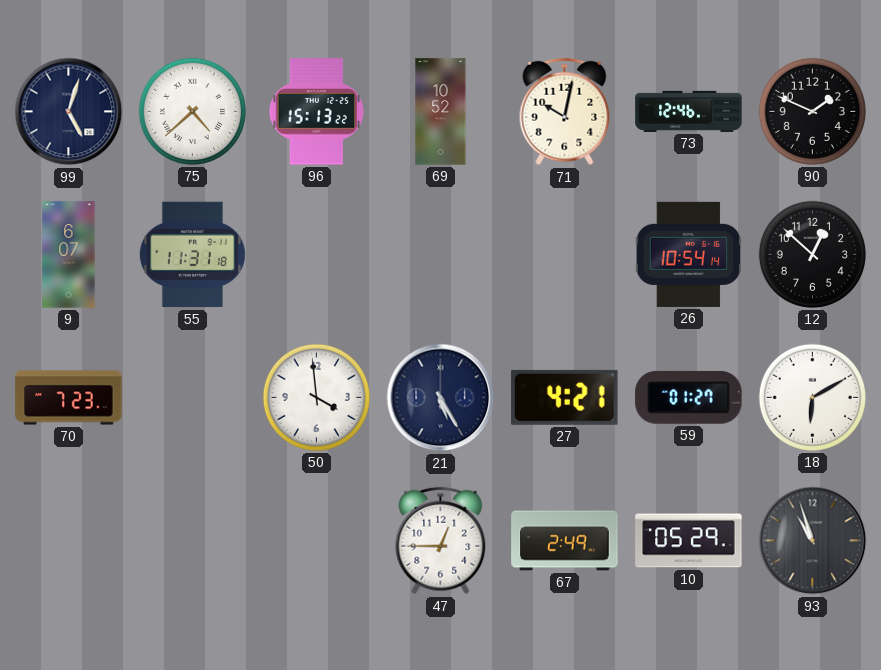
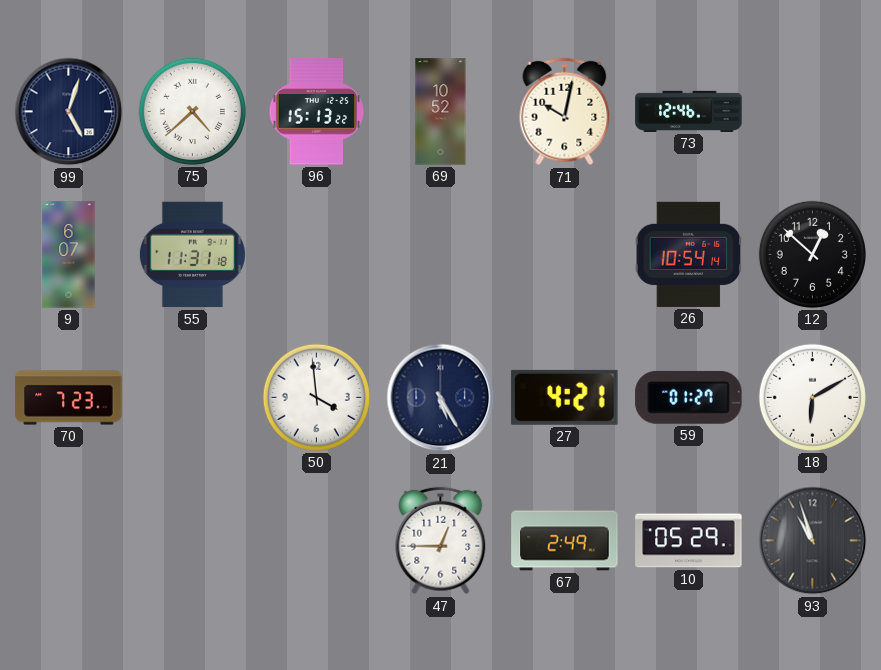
90: 1:49 -> none
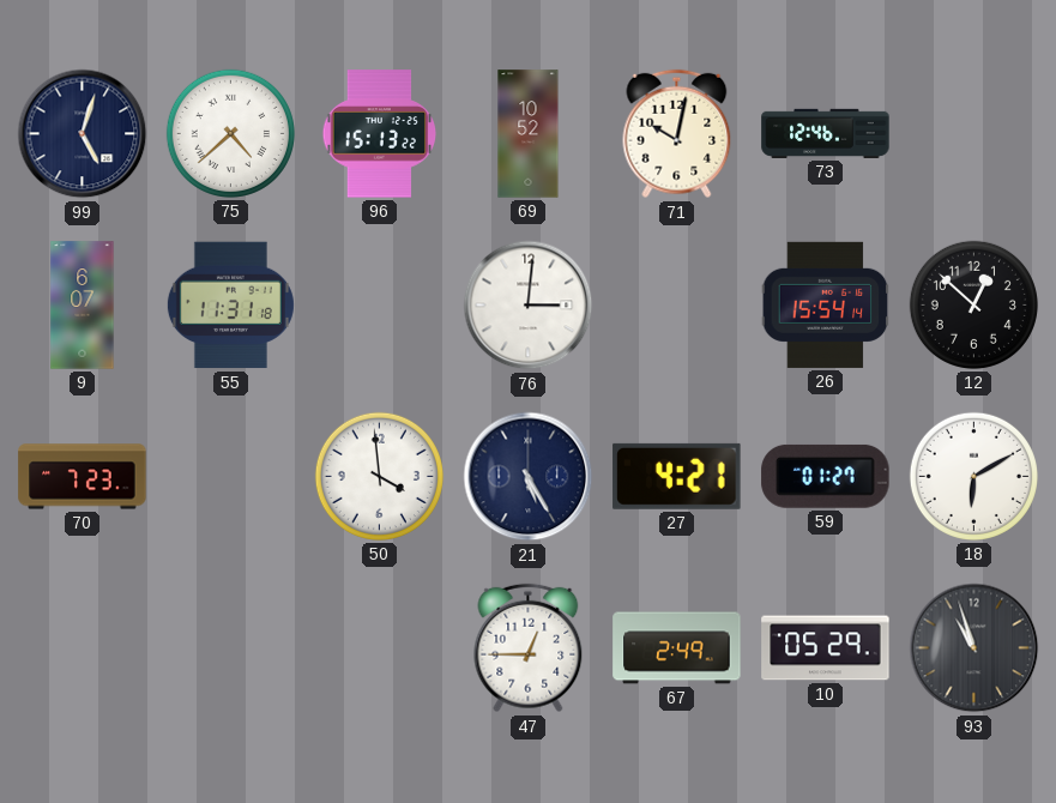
76: none -> 3:01
26: 10:54 -> 15:54
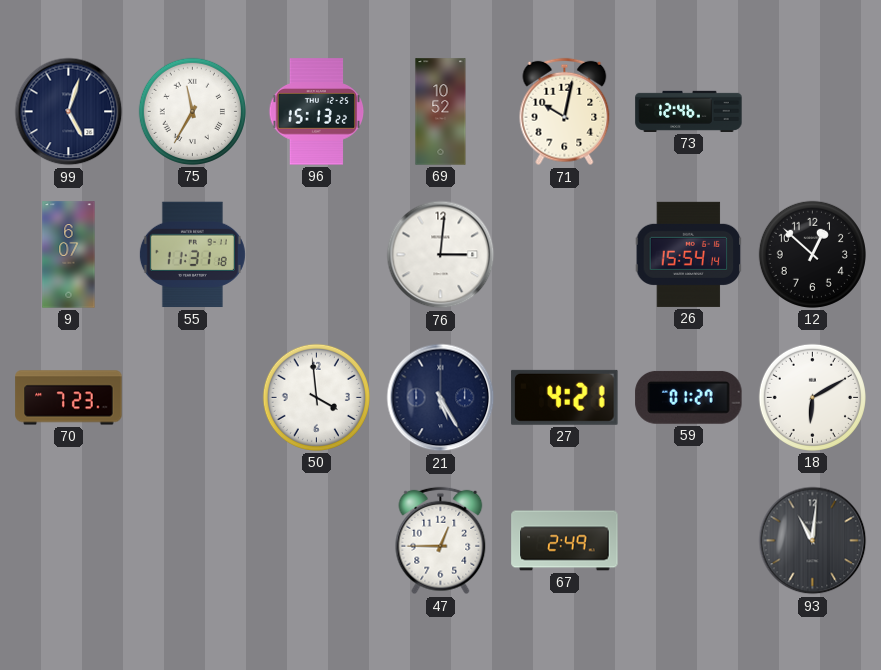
75: 4:38 -> 11:35
10: 05:29 -> none
93: 10:57 -> 11:01
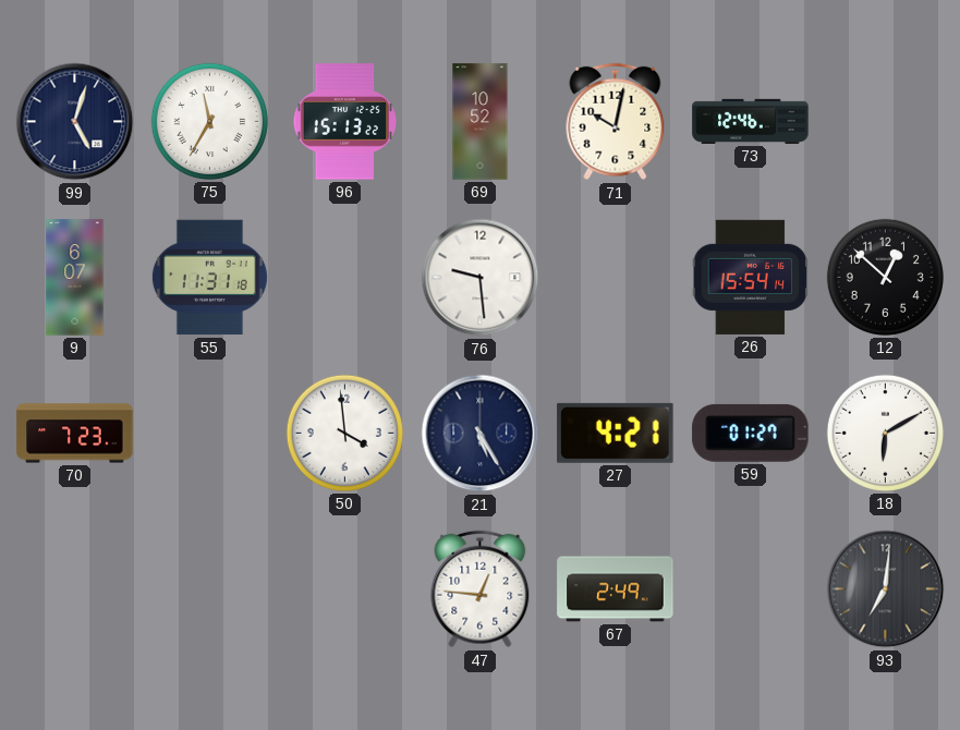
76: 3:01 -> 9:29
47: 12:45 -> 12:46
93: 11:01 -> 7:01
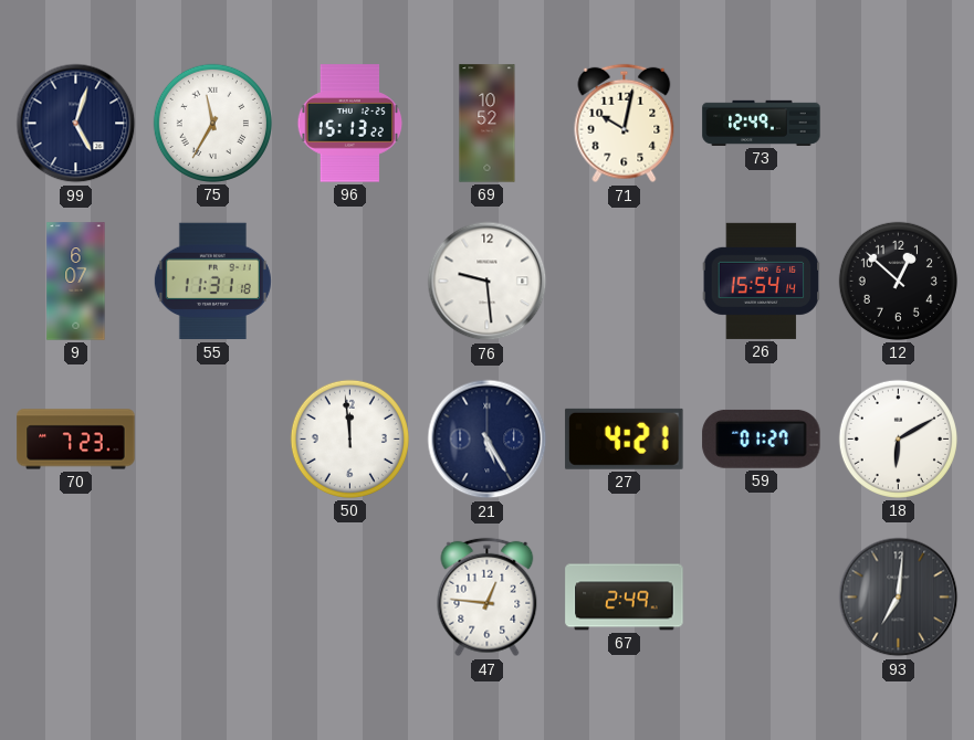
73: 12:46 -> 12:49
50: 3:59 -> 11:59
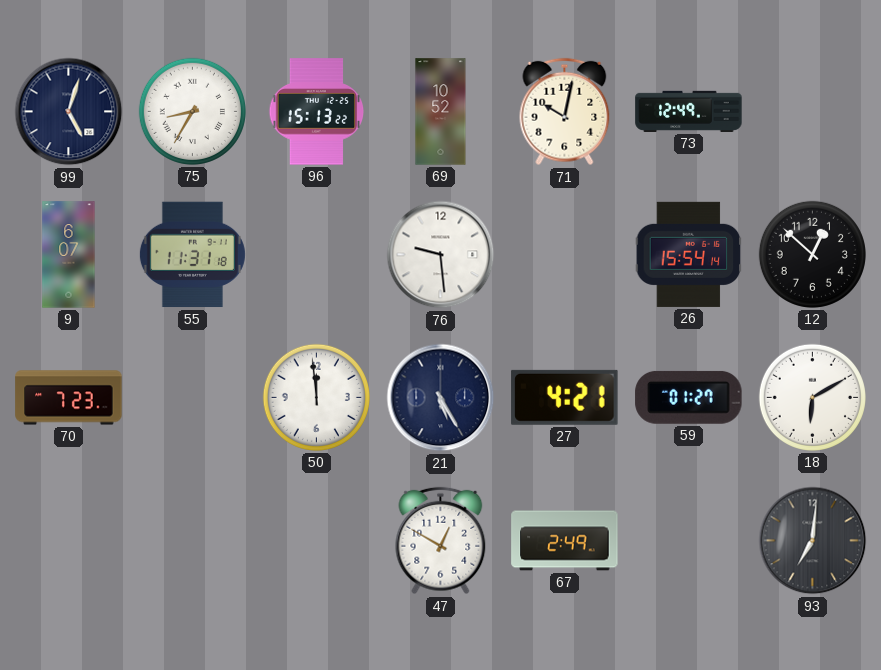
75: 11:35 -> 8:35
47: 12:46 -> 12:50
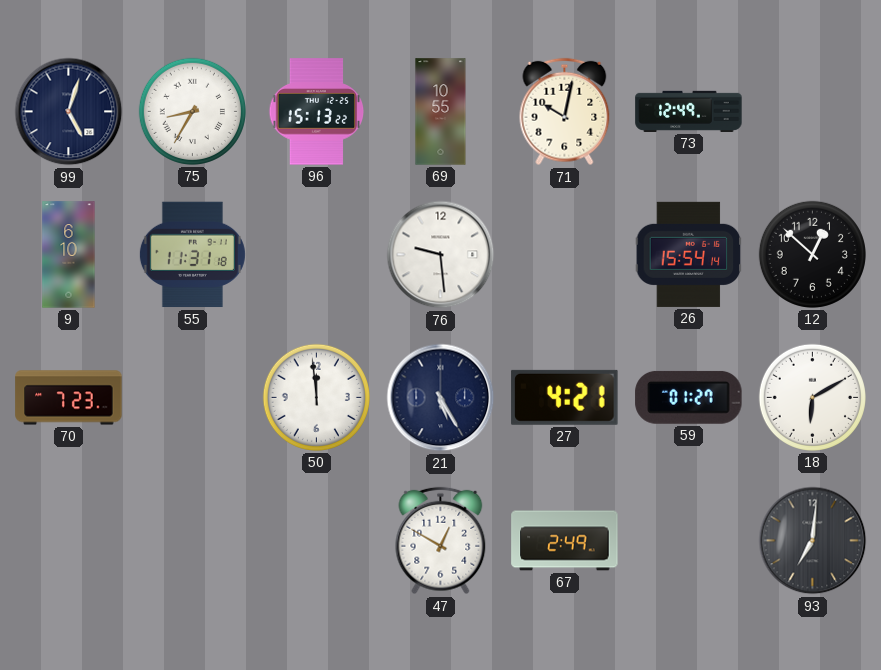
69: 10:52 -> 10:55
9: 6:07 -> 6:10
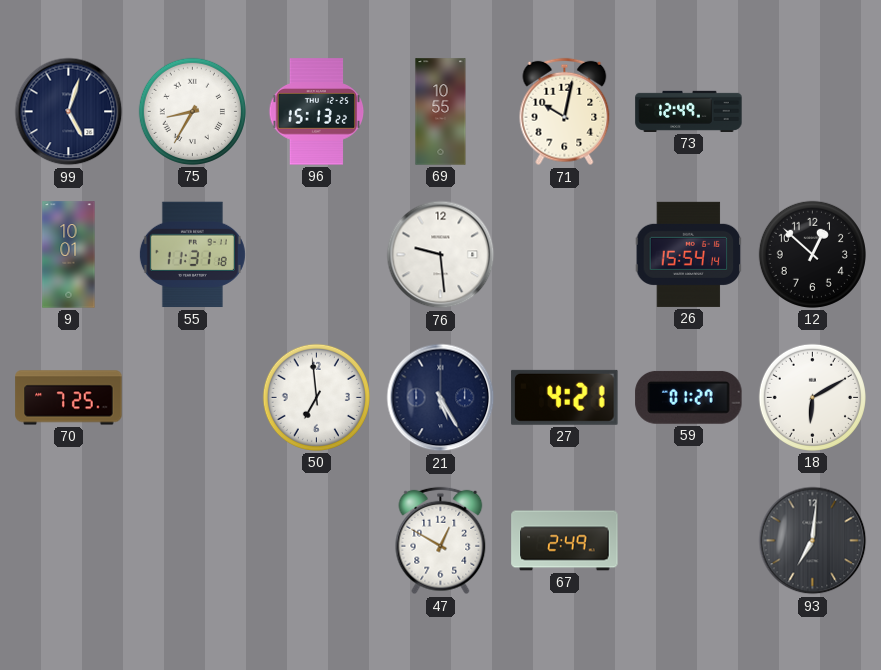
9: 6:10 -> 10:01
70: 7:23 -> 7:25
50: 11:59 -> 6:59
